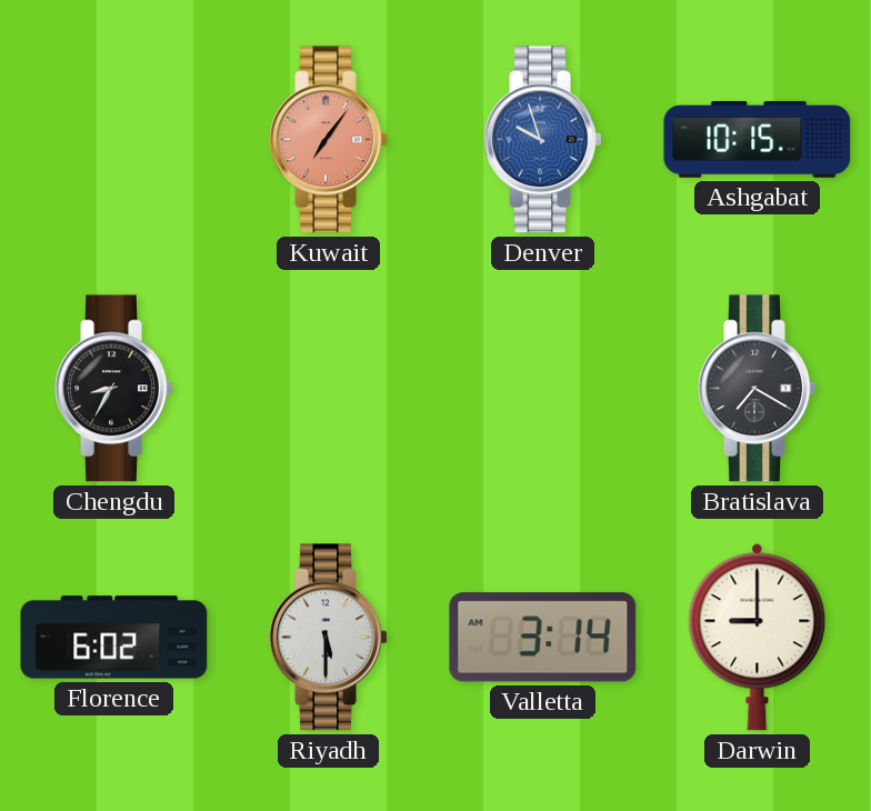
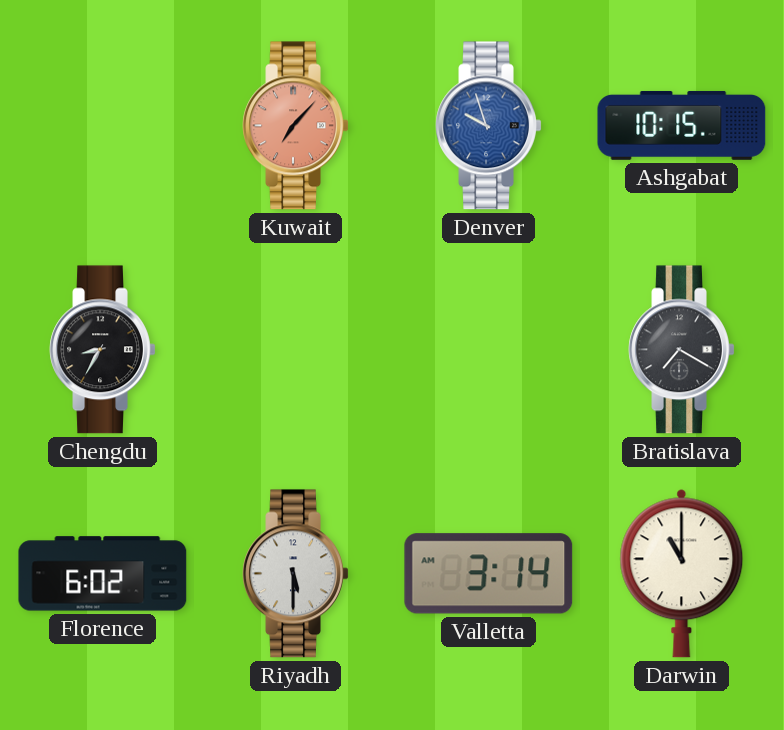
Kuwait: 7:06 -> 7:07
Darwin: 9:00 -> 11:00
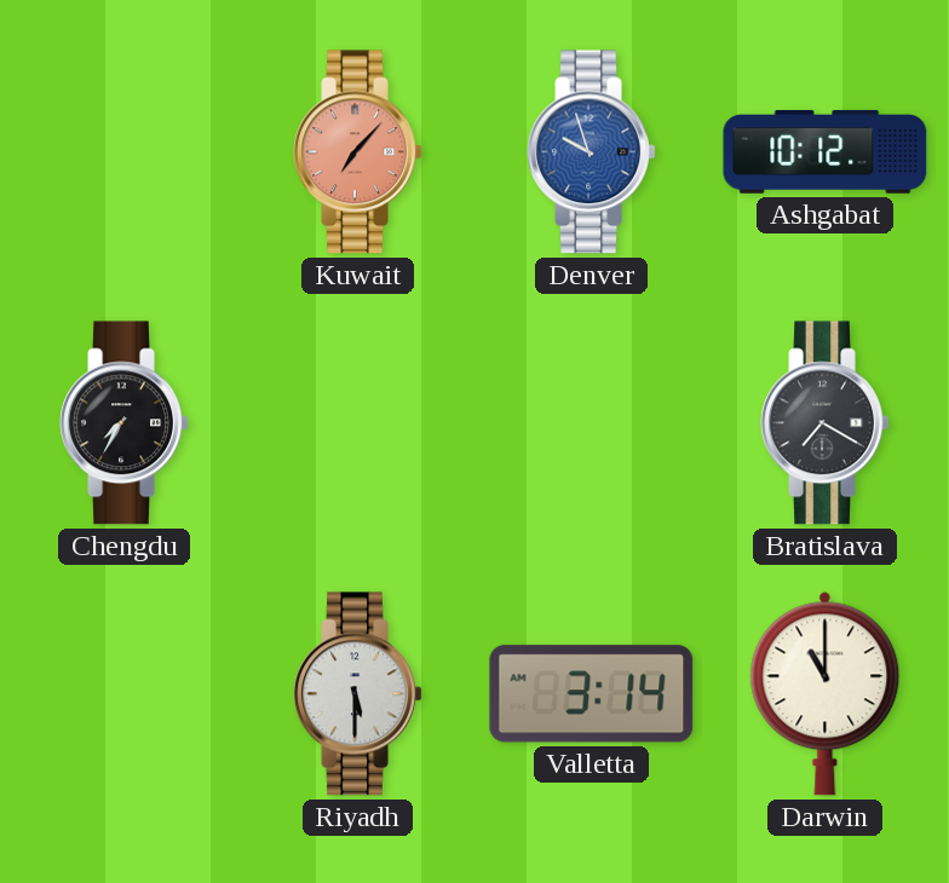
Ashgabat: 10:15 -> 10:12
Chengdu: 8:35 -> 7:35
Florence: 6:02 -> none
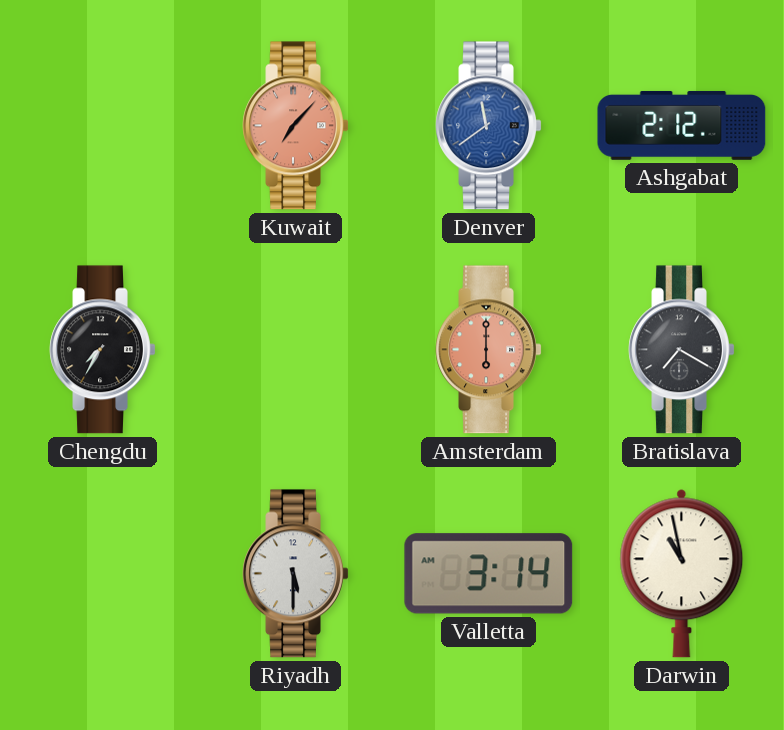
Denver: 9:57 -> 11:39
Ashgabat: 10:12 -> 2:12
Amsterdam: none -> 6:00
Darwin: 11:00 -> 10:58
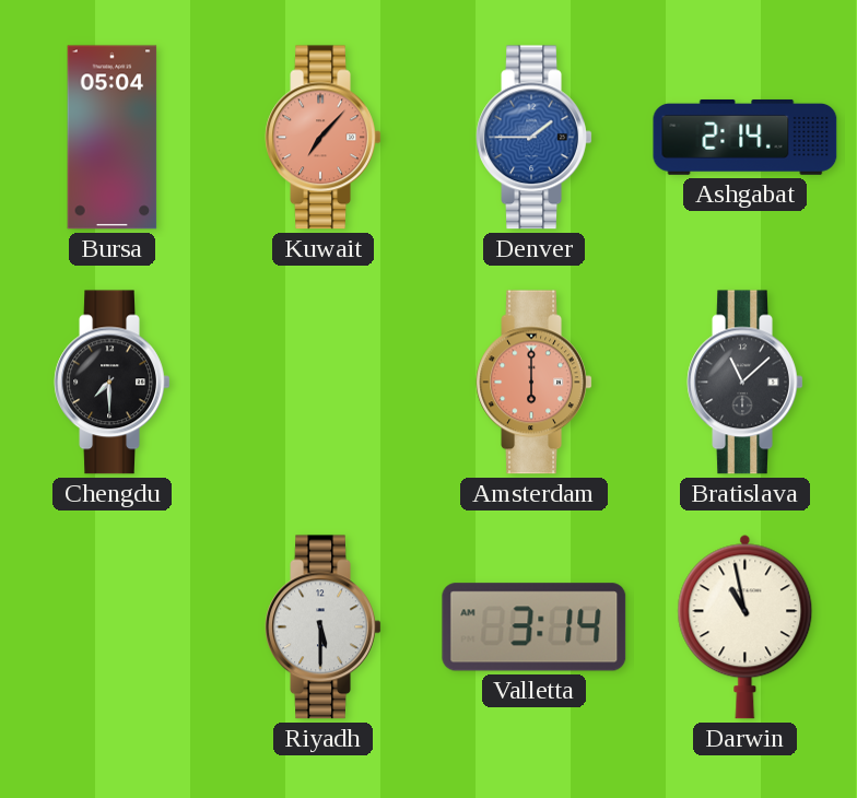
Bursa: none -> 05:04
Denver: 11:39 -> 1:45
Ashgabat: 2:12 -> 2:14
Chengdu: 7:35 -> 7:30
Bratislava: 7:20 -> 11:08
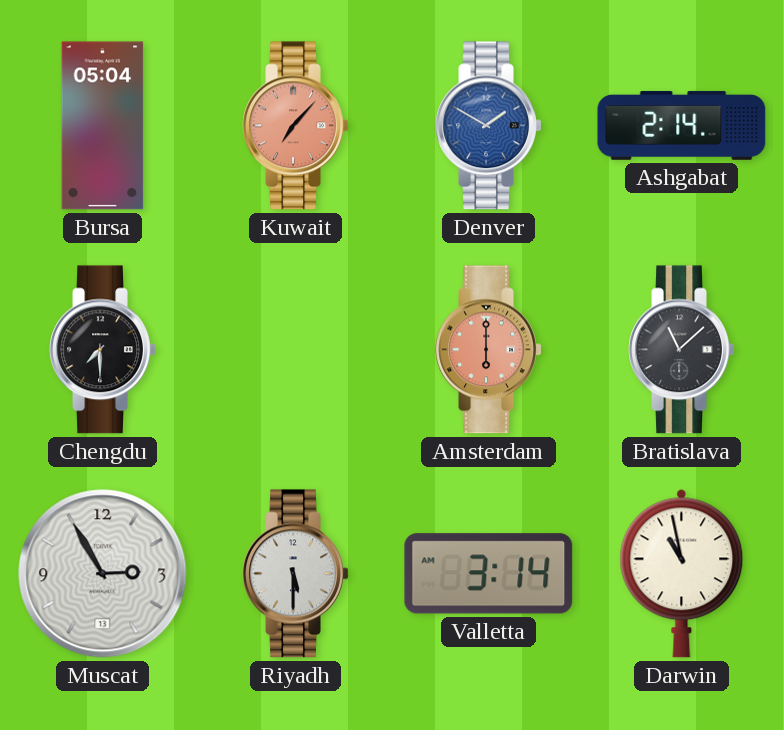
Denver: 1:45 -> 1:50
Muscat: none -> 2:55
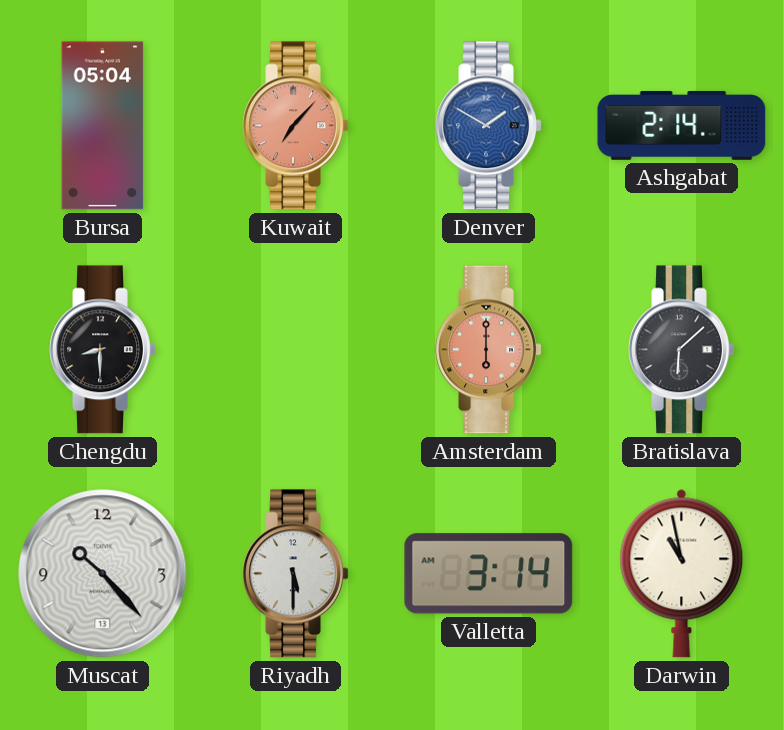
Chengdu: 7:30 -> 8:30
Bratislava: 11:08 -> 6:08
Muscat: 2:55 -> 10:23
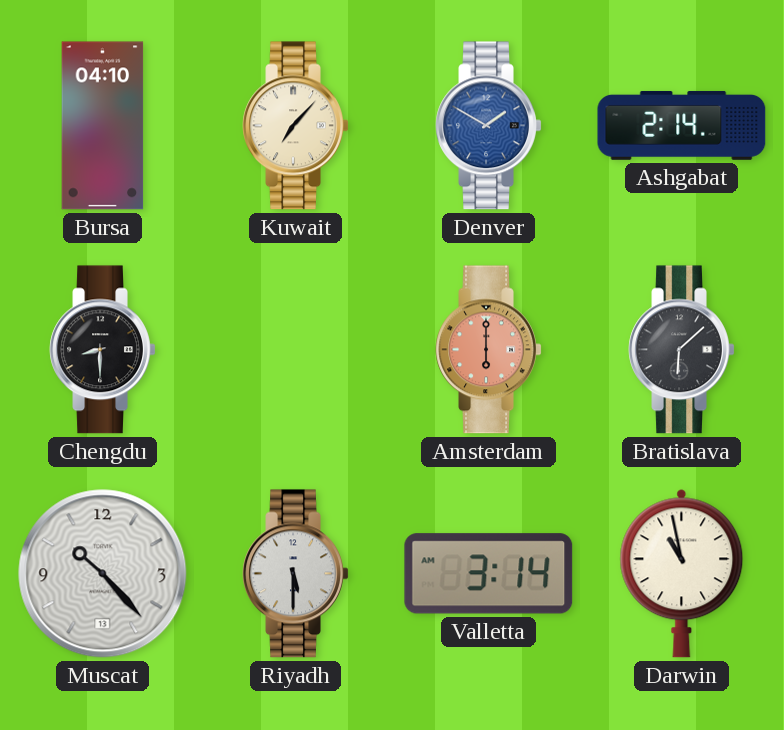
Bursa: 05:04 -> 04:10
Kuwait dial: salmon -> cream
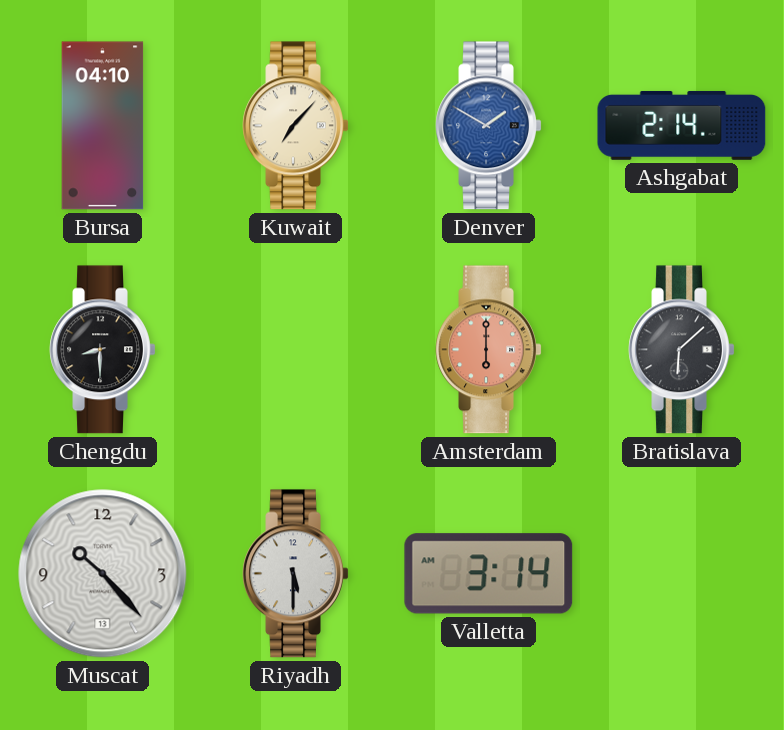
Darwin: 10:58 -> none
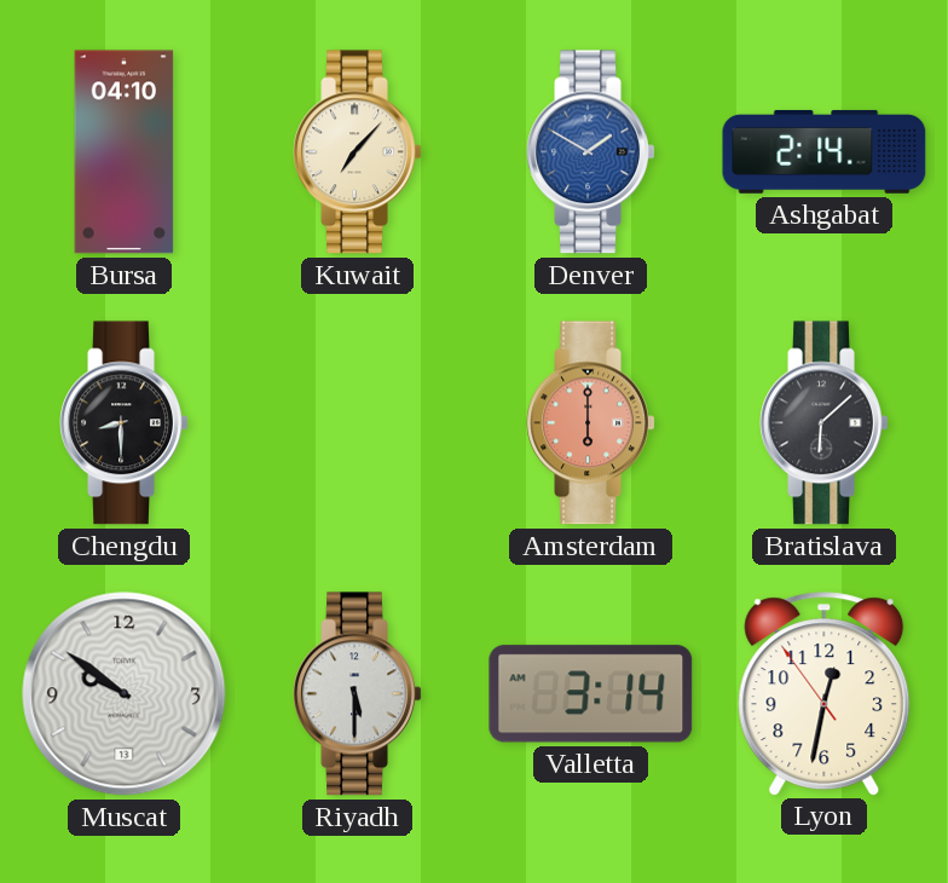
Muscat: 10:23 -> 9:51
Lyon: none -> 12:31
